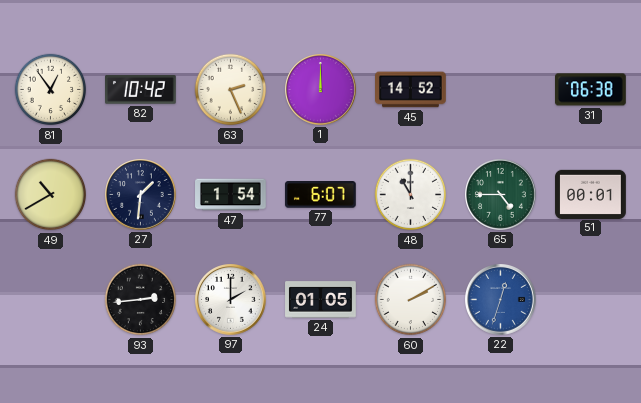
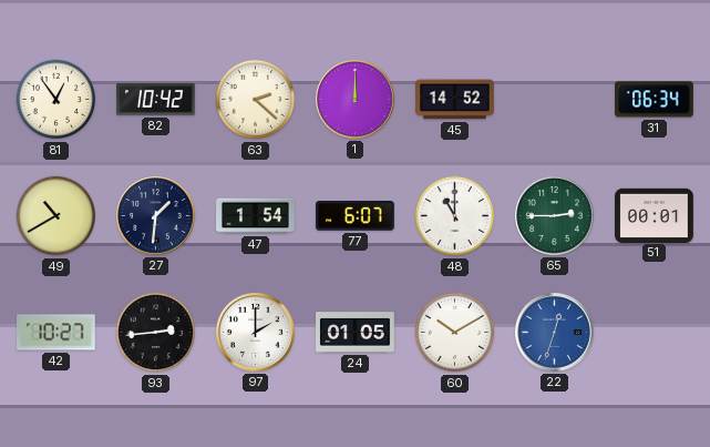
63: 2:26 -> 2:22
31: 06:38 -> 06:34
65: 4:45 -> 2:45
42: none -> 10:27
60: 2:10 -> 10:10
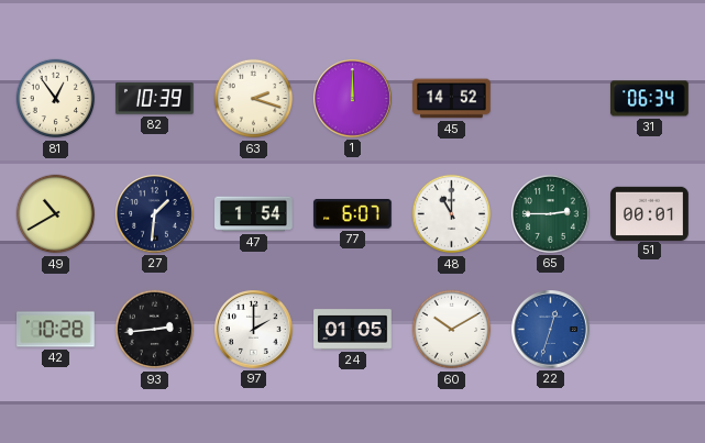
82: 10:42 -> 10:39
63: 2:22 -> 2:18
42: 10:27 -> 10:28
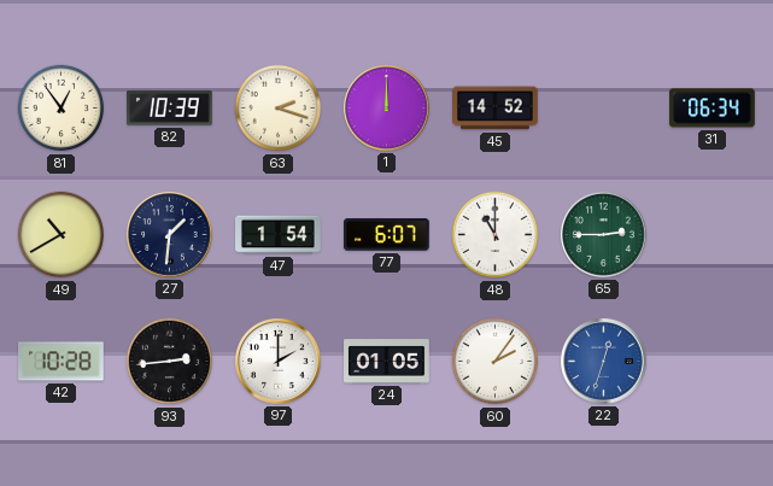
51: 00:01 -> none
60: 10:10 -> 2:06
